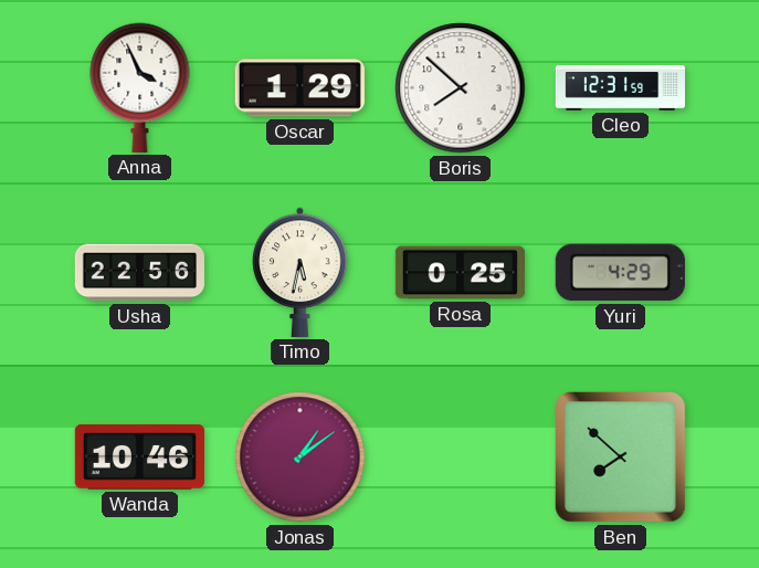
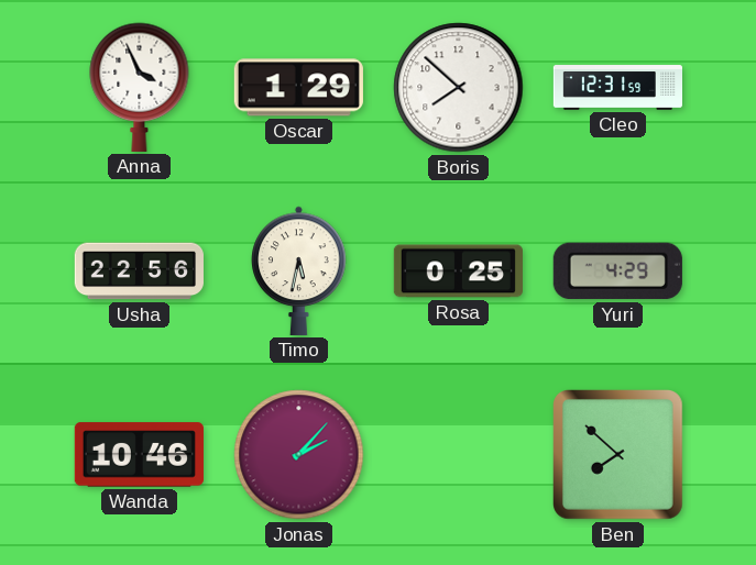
Jonas: 1:09 -> 2:07
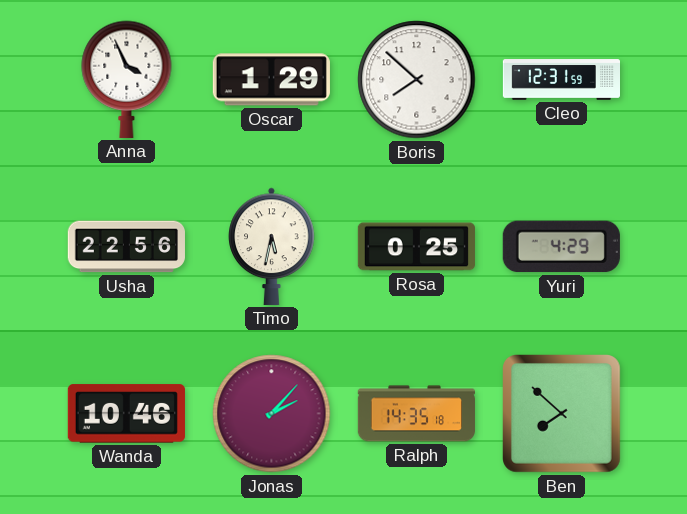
Ralph: none -> 14:35
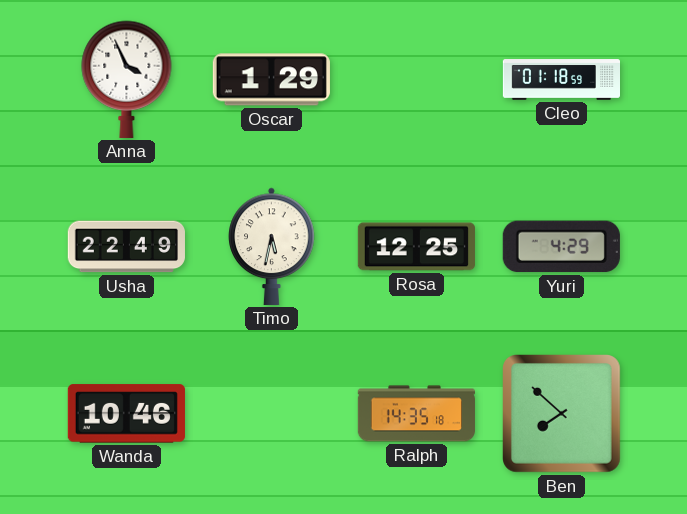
Boris: 7:52 -> none
Cleo: 12:31 -> 01:18
Usha: 22:56 -> 22:49
Rosa: 0:25 -> 12:25
Jonas: 2:07 -> none
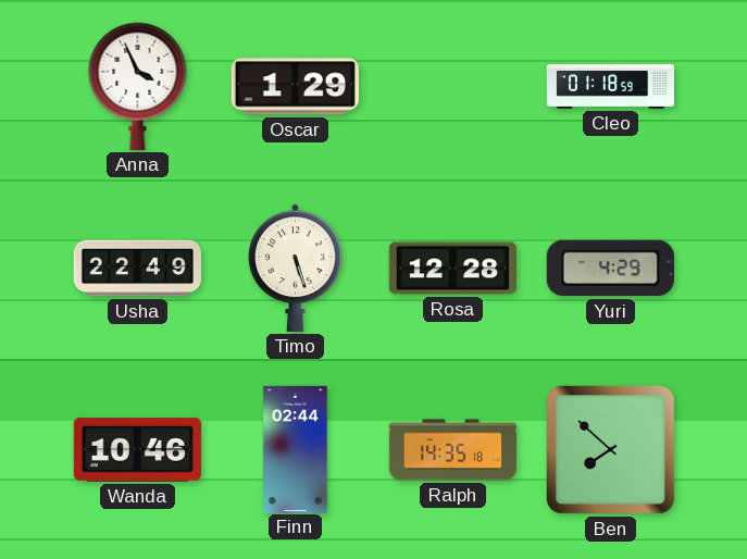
Timo: 5:32 -> 5:27
Rosa: 12:25 -> 12:28
Finn: none -> 02:44
